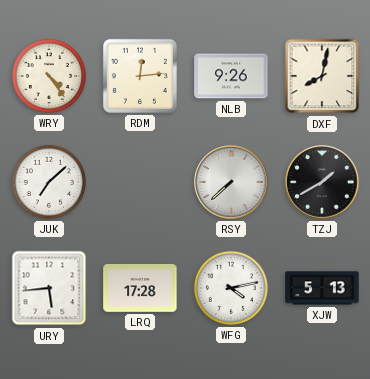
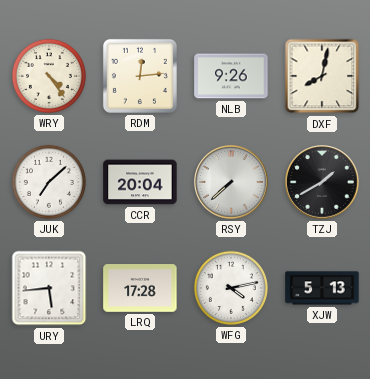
CCR: none -> 20:04
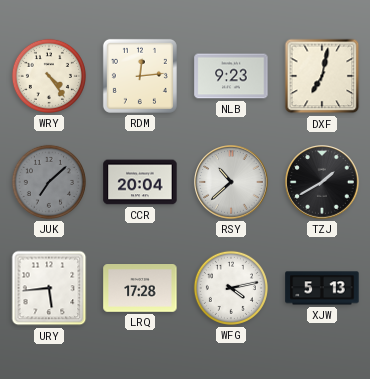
NLB: 9:26 -> 9:23
DXF: 8:02 -> 7:02
JUK dial: white -> grey
RSY: 7:38 -> 10:38
